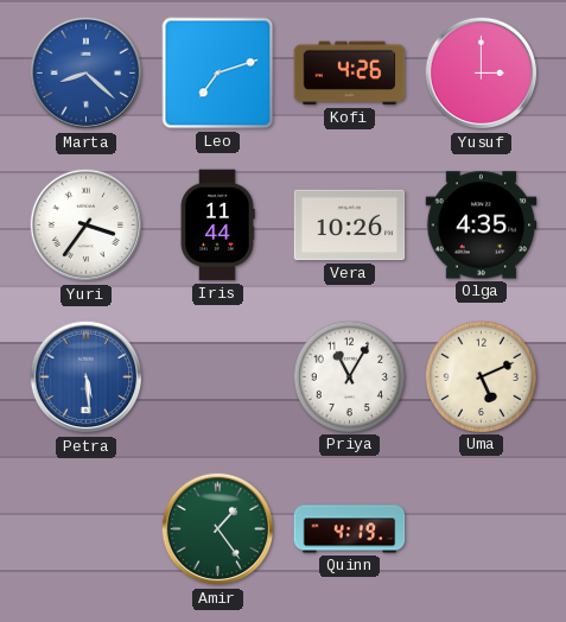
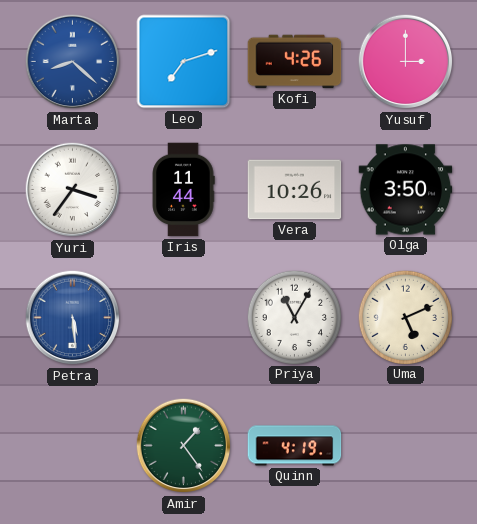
Olga: 4:35 -> 3:50
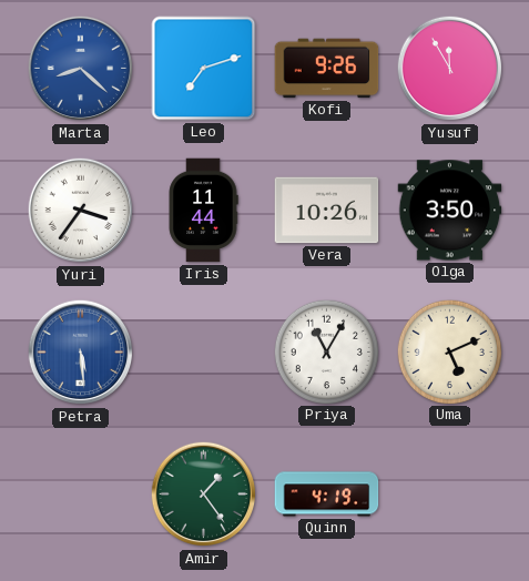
Kofi: 4:26 -> 9:26
Yusuf: 3:00 -> 11:55
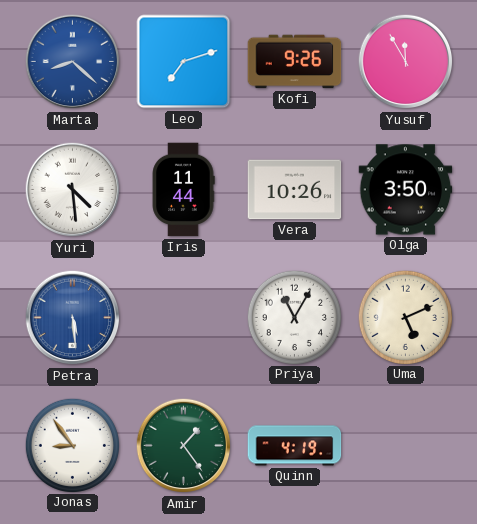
Yuri: 3:36 -> 4:29
Jonas: none -> 8:54
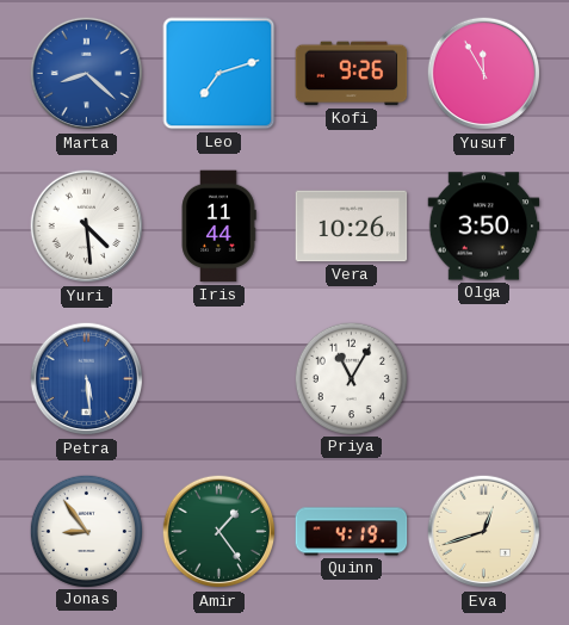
Uma: 5:11 -> none
Eva: none -> 12:42
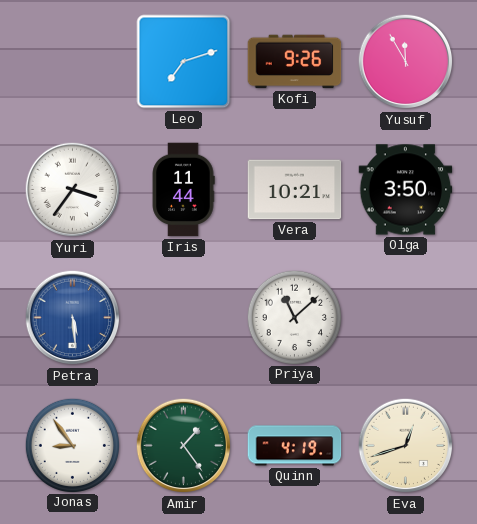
Marta: 8:22 -> none
Yuri: 4:29 -> 3:36
Vera: 10:26 -> 10:21
Priya: 11:05 -> 11:08
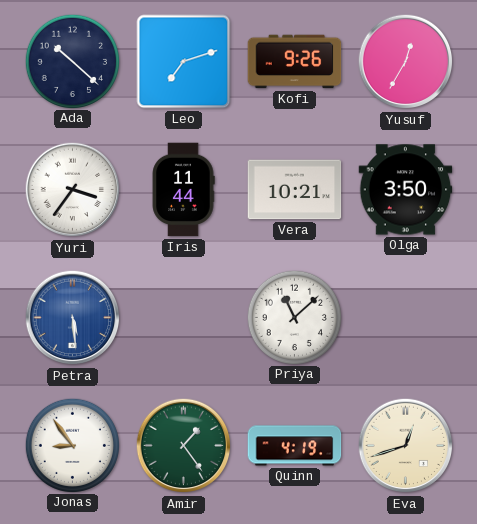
Ada: none -> 10:22
Yusuf: 11:55 -> 12:35
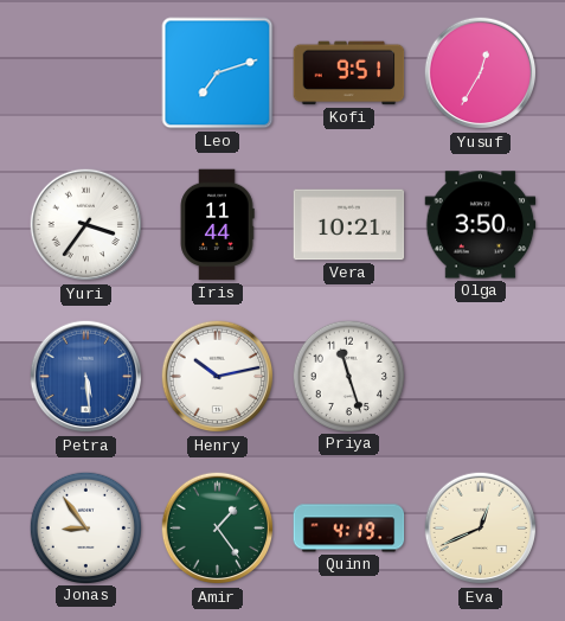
Ada: 10:22 -> none
Kofi: 9:26 -> 9:51
Henry: none -> 10:13
Priya: 11:08 -> 11:27
Eva: 12:42 -> 12:41
